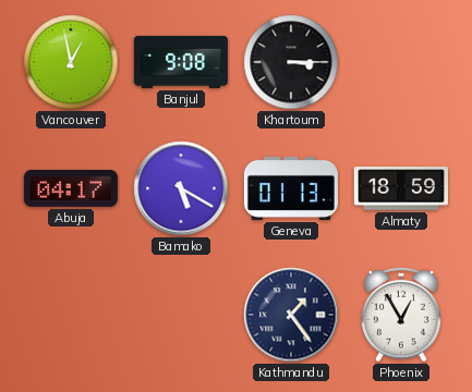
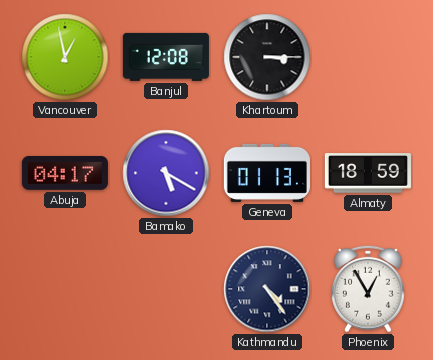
Banjul: 9:08 -> 12:08
Kathmandu: 1:24 -> 4:24
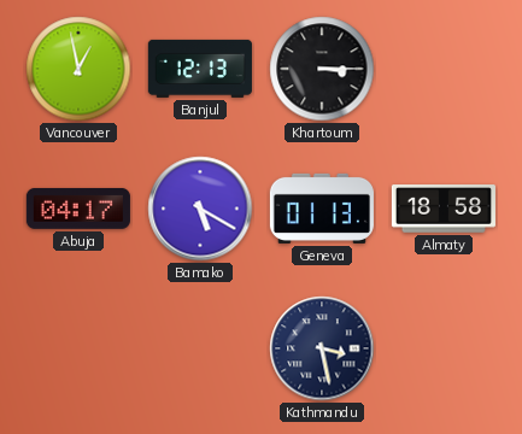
Banjul: 12:08 -> 12:13
Almaty: 18:59 -> 18:58
Kathmandu: 4:24 -> 3:28
Phoenix: 12:55 -> none
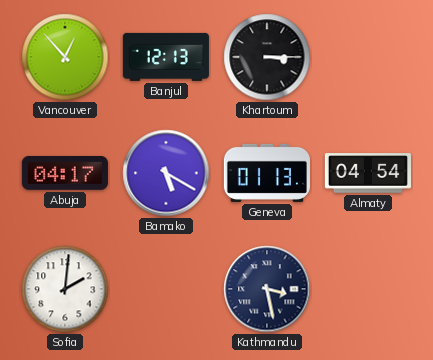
Vancouver: 12:58 -> 12:53
Almaty: 18:58 -> 04:54
Sofia: none -> 2:01
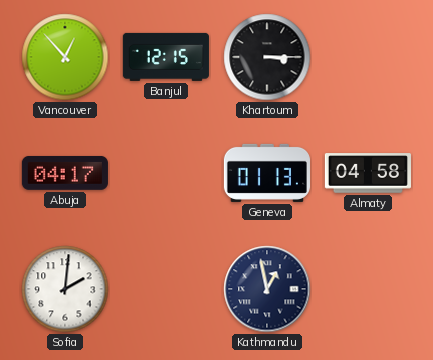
Banjul: 12:13 -> 12:15
Bamako: 5:20 -> none
Almaty: 04:54 -> 04:58
Kathmandu: 3:28 -> 12:58
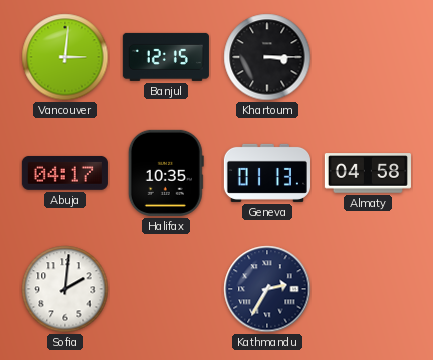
Vancouver: 12:53 -> 3:01
Halifax: none -> 10:35
Kathmandu: 12:58 -> 2:35
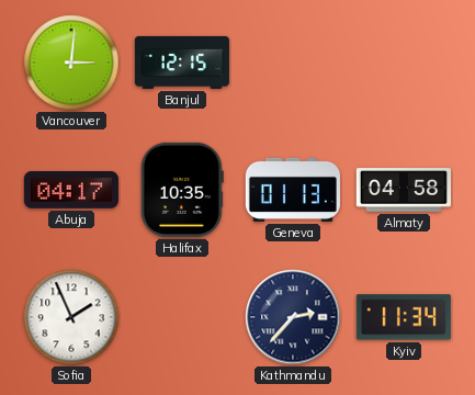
Khartoum: 3:15 -> none
Sofia: 2:01 -> 1:56
Kathmandu: 2:35 -> 2:37
Kyiv: none -> 11:34
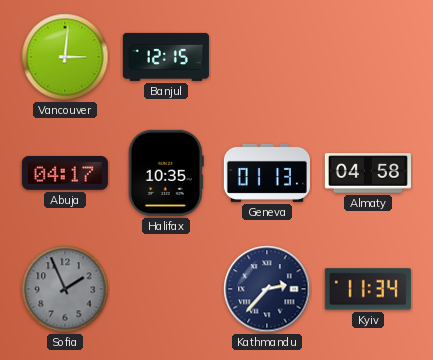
Sofia dial: white -> grey
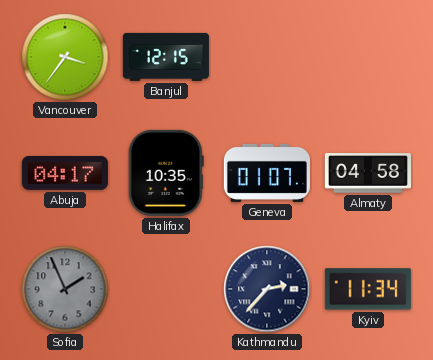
Vancouver: 3:01 -> 3:36
Geneva: 01:13 -> 01:07
